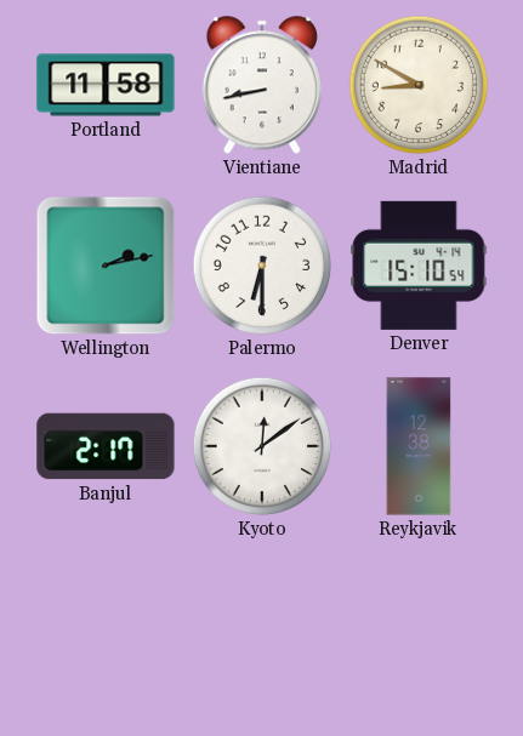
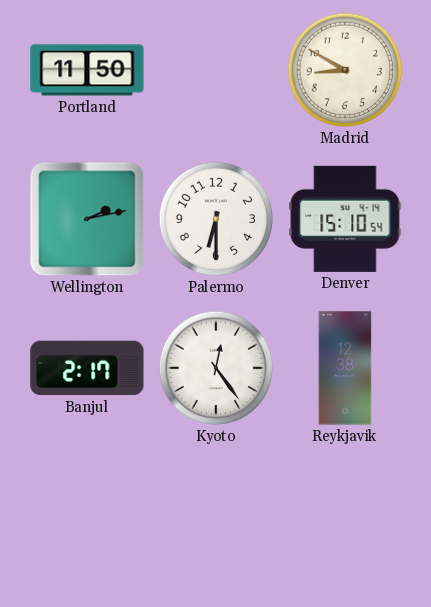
Portland: 11:58 -> 11:50
Vientiane: 8:43 -> none
Kyoto: 12:09 -> 12:24
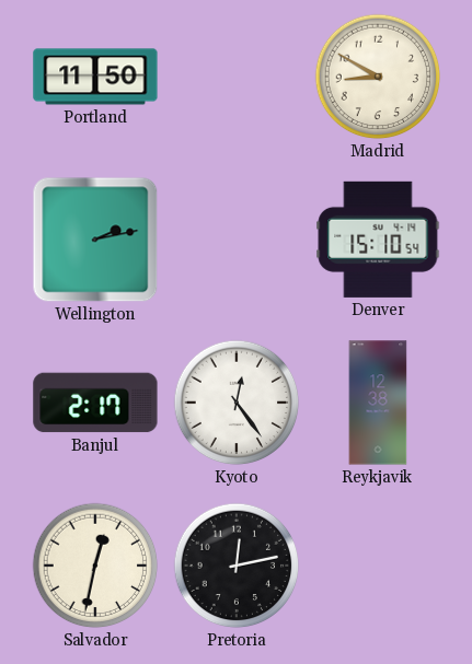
Palermo: 6:30 -> none
Salvador: none -> 12:32
Pretoria: none -> 12:13
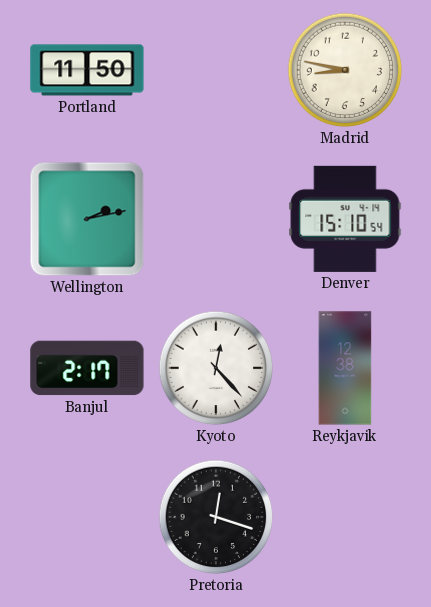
Madrid: 8:50 -> 8:47
Kyoto: 12:24 -> 12:23
Salvador: 12:32 -> none
Pretoria: 12:13 -> 12:18
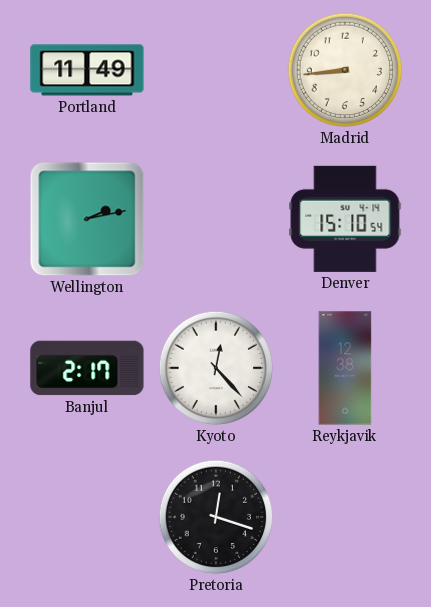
Portland: 11:50 -> 11:49
Madrid: 8:47 -> 8:44
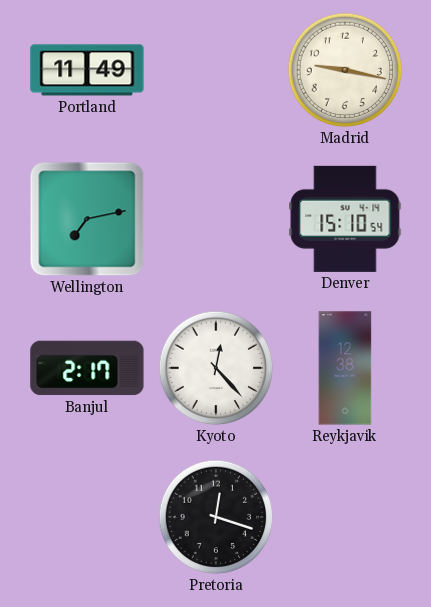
Madrid: 8:44 -> 9:17
Wellington: 2:13 -> 7:13
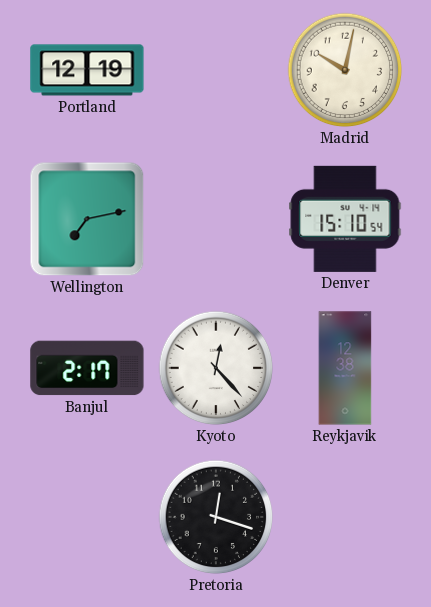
Portland: 11:49 -> 12:19
Madrid: 9:17 -> 10:02
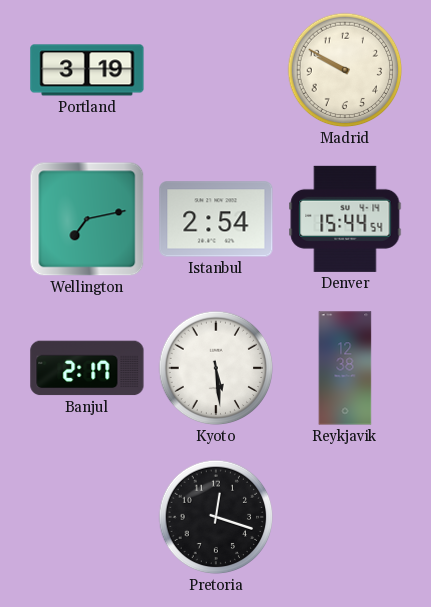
Portland: 12:19 -> 3:19
Madrid: 10:02 -> 9:50
Istanbul: none -> 2:54
Denver: 15:10 -> 15:44
Kyoto: 12:23 -> 5:29
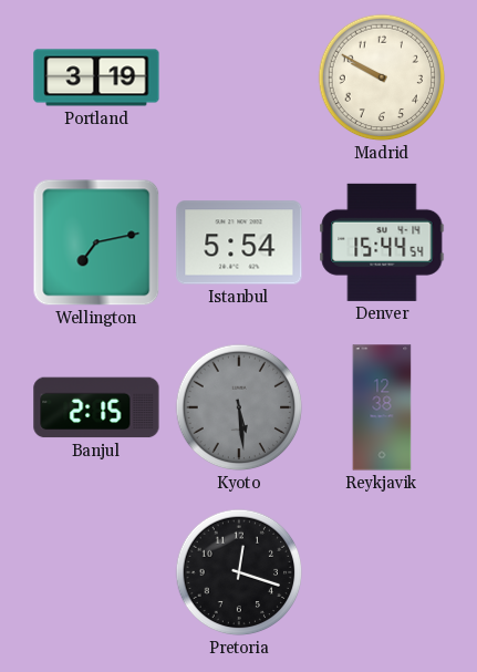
Istanbul: 2:54 -> 5:54
Banjul: 2:17 -> 2:15
Kyoto dial: white -> grey
